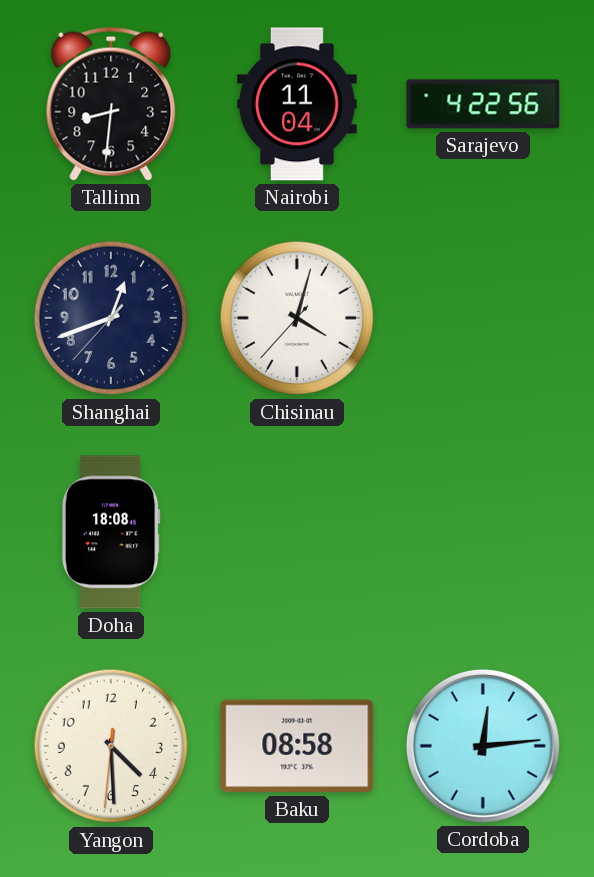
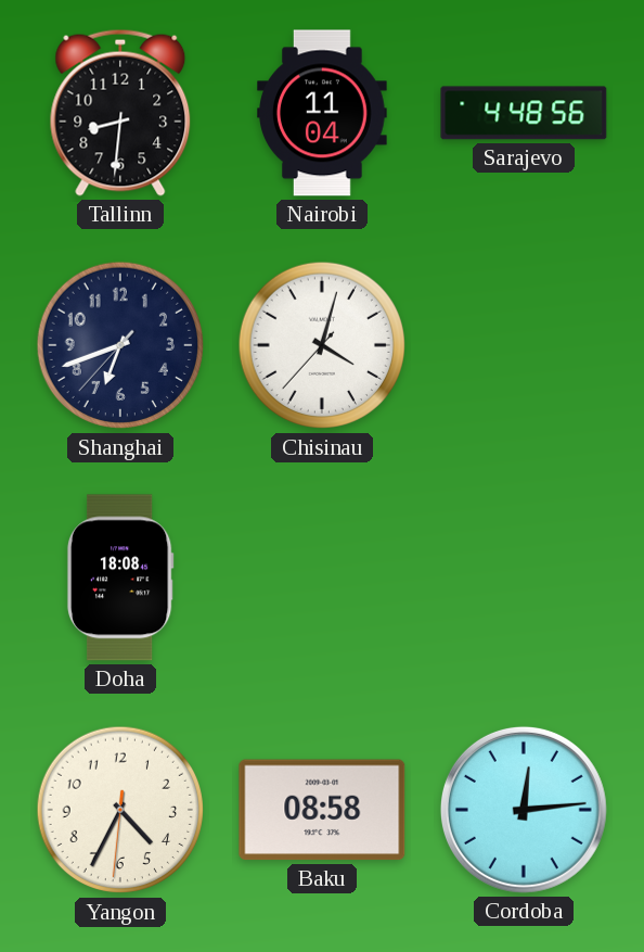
Sarajevo: 4:22 -> 4:48
Shanghai: 12:41 -> 6:41
Yangon: 4:29 -> 4:34
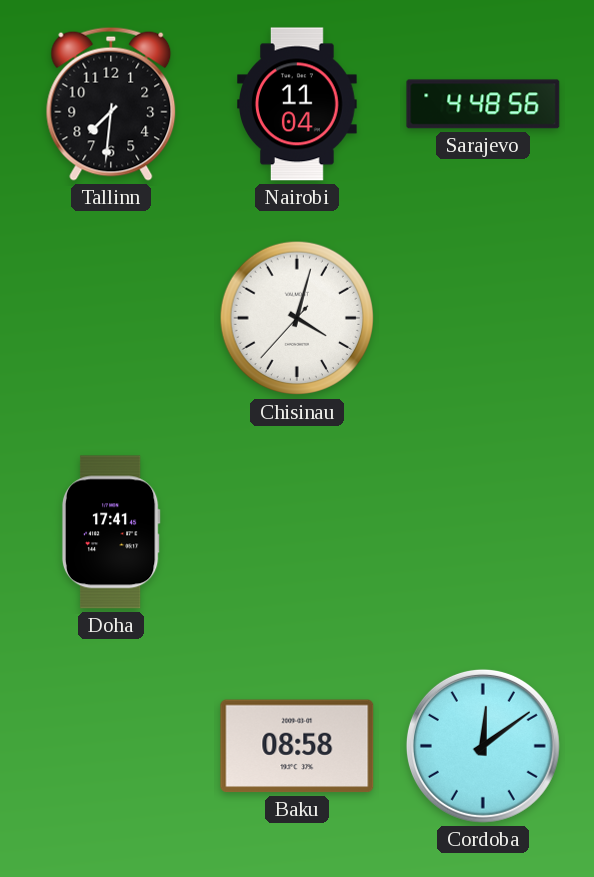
Tallinn: 8:31 -> 7:31
Shanghai: 6:41 -> none
Doha: 18:08 -> 17:41
Yangon: 4:34 -> none
Cordoba: 12:14 -> 12:09
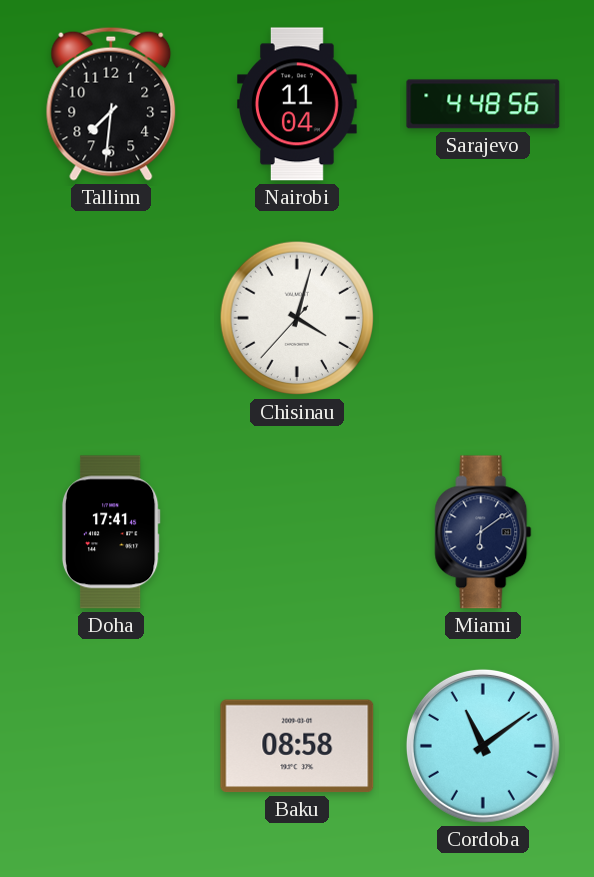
Miami: none -> 6:09
Cordoba: 12:09 -> 11:09
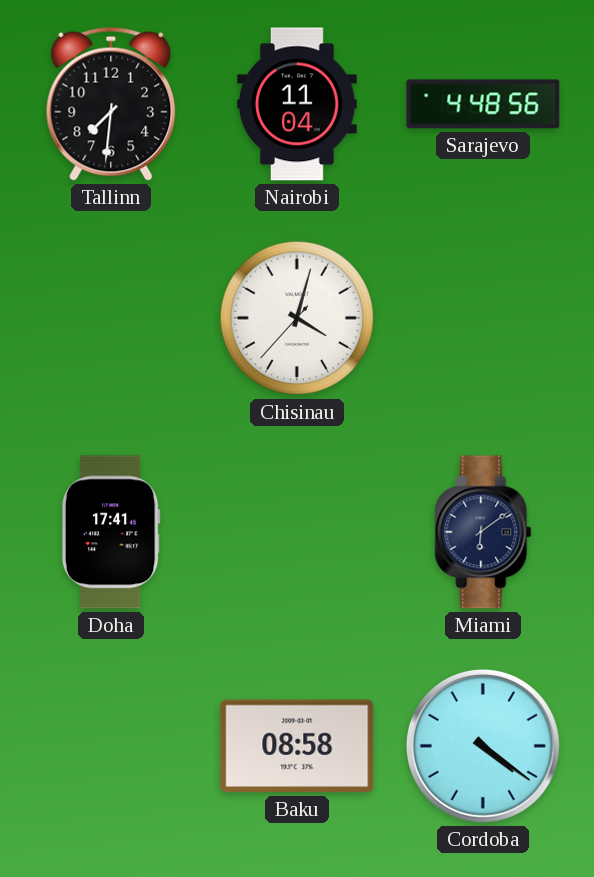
Cordoba: 11:09 -> 4:21
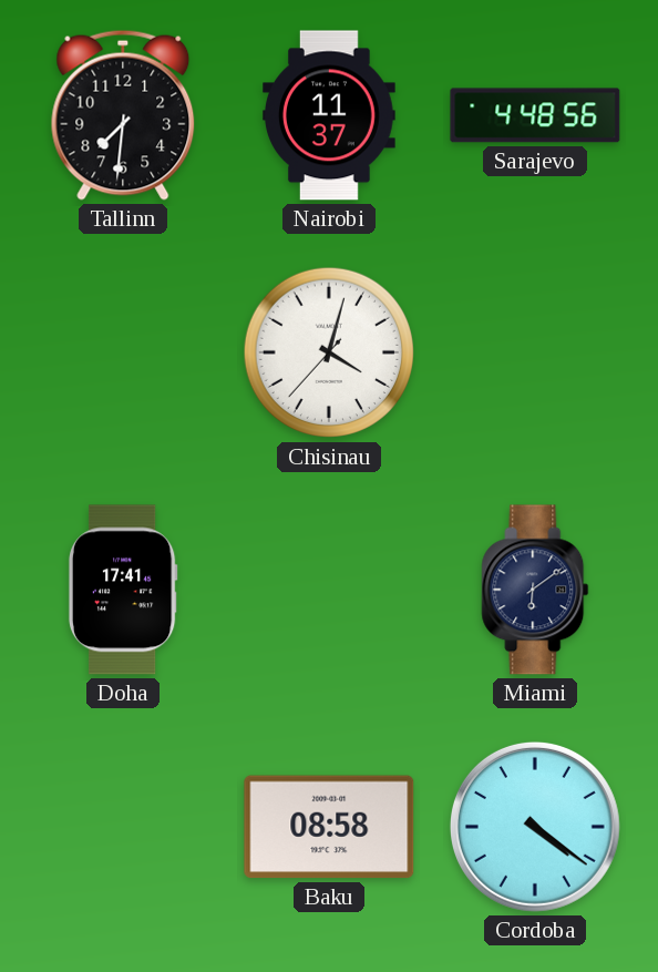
Nairobi: 11:04 -> 11:37
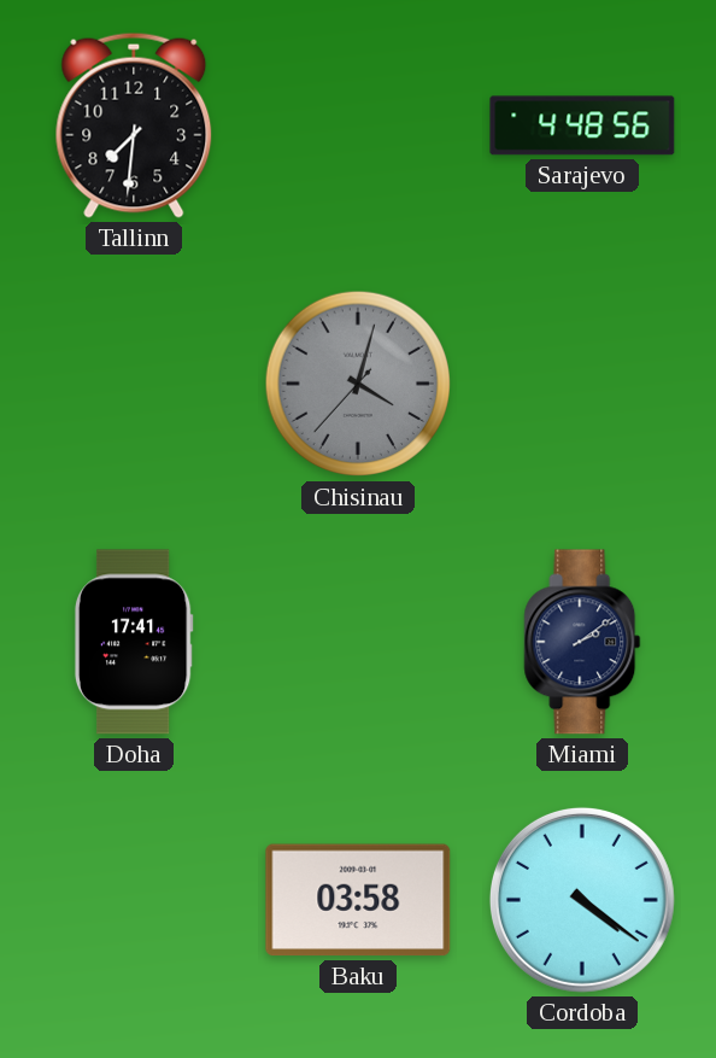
Nairobi: 11:37 -> none
Chisinau dial: white -> grey
Miami: 6:09 -> 2:09
Baku: 08:58 -> 03:58
